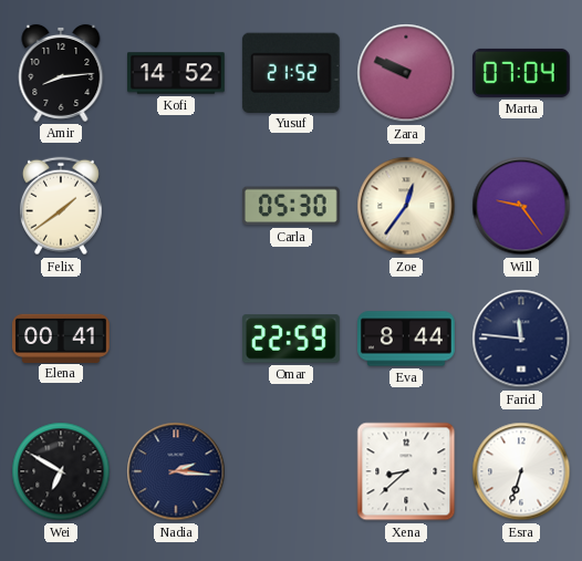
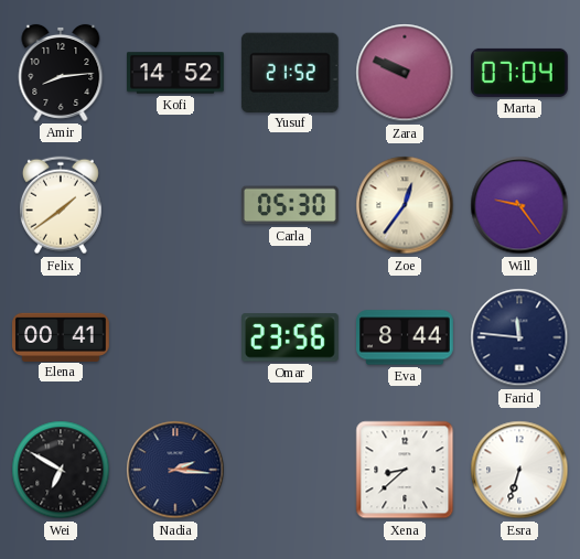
Omar: 22:59 -> 23:56
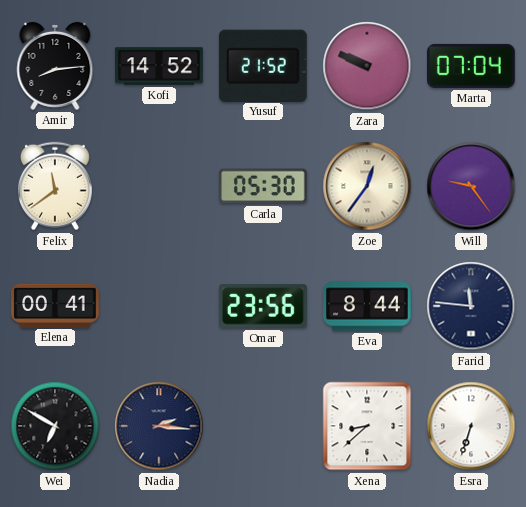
Felix: 1:39 -> 11:39
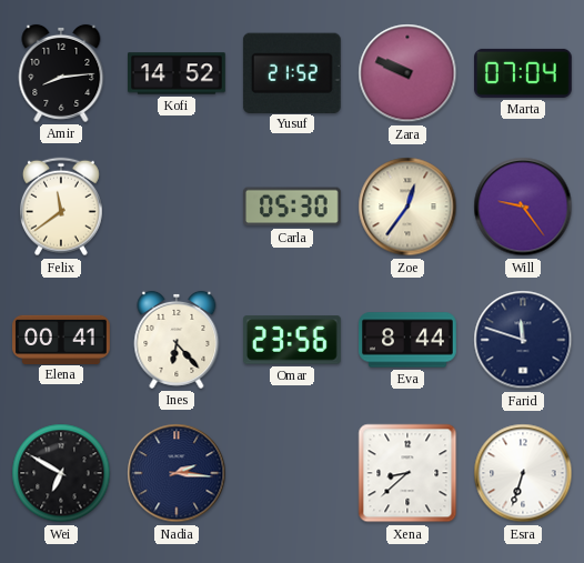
Ines: none -> 6:23
Farid: 11:46 -> 11:48
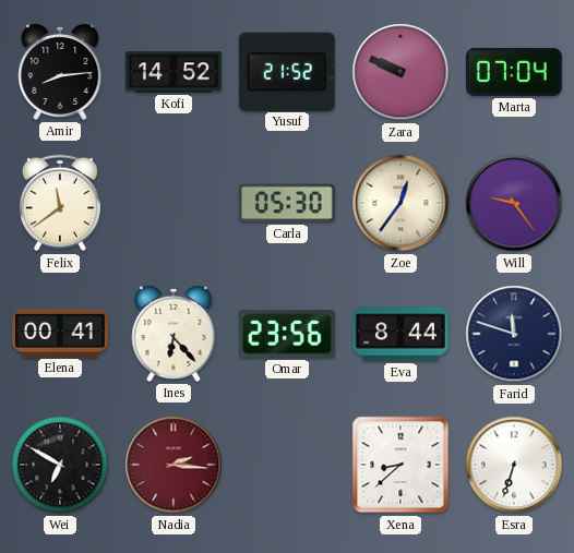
Nadia dial: navy -> burgundy
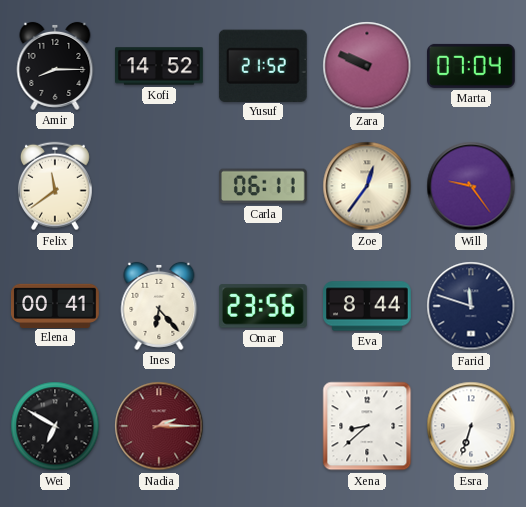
Amir: 8:14 -> 8:15
Carla: 05:30 -> 06:11
Nadia: 2:16 -> 2:15
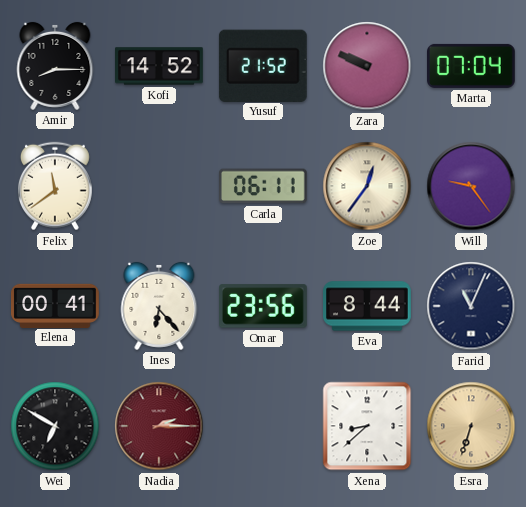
Farid: 11:48 -> 11:04
Esra dial: white -> champagne
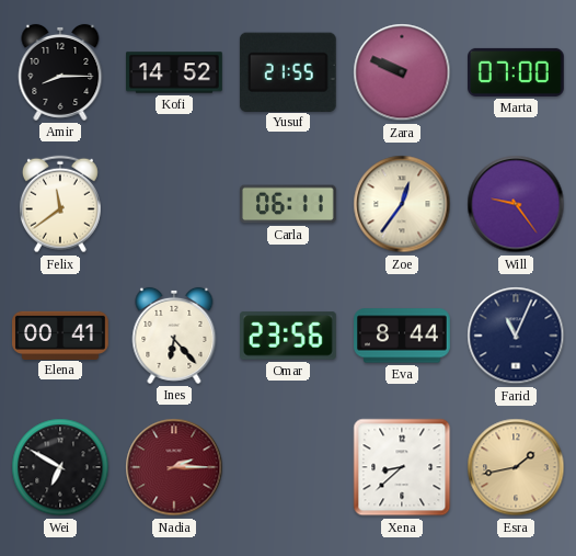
Yusuf: 21:52 -> 21:55
Marta: 07:04 -> 07:00
Esra: 6:33 -> 1:43
